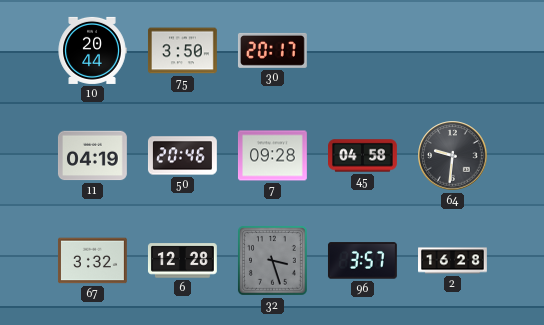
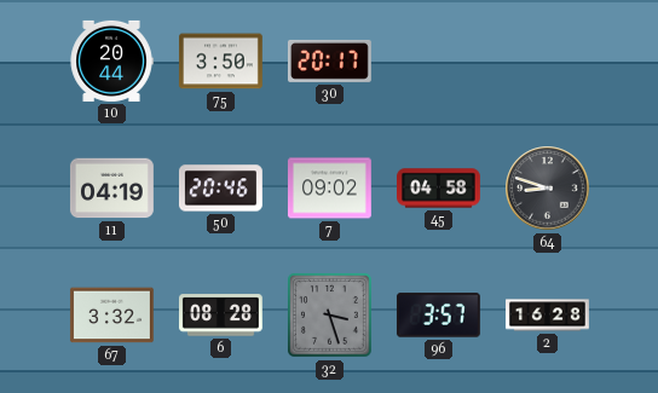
7: 09:28 -> 09:02
64: 9:31 -> 8:48
6: 12:28 -> 08:28
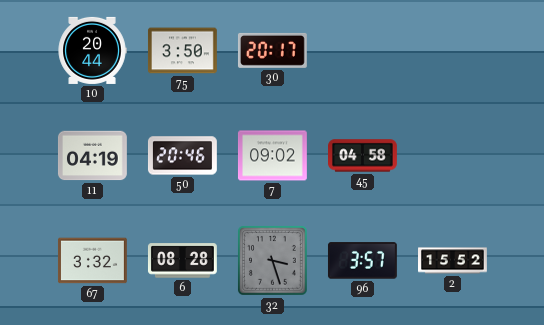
64: 8:48 -> none
2: 16:28 -> 15:52
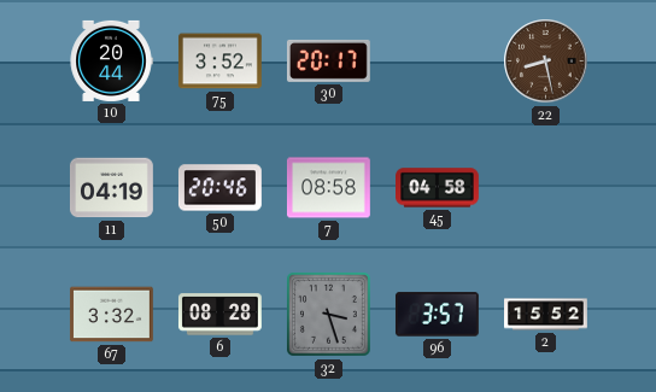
75: 3:50 -> 3:52
22: none -> 8:28
7: 09:02 -> 08:58
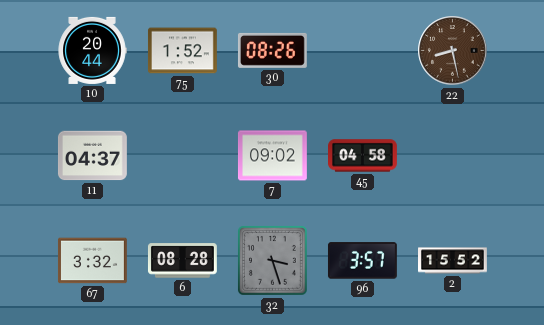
75: 3:52 -> 1:52
30: 20:17 -> 08:26
11: 04:19 -> 04:37
50: 20:46 -> none
7: 08:58 -> 09:02
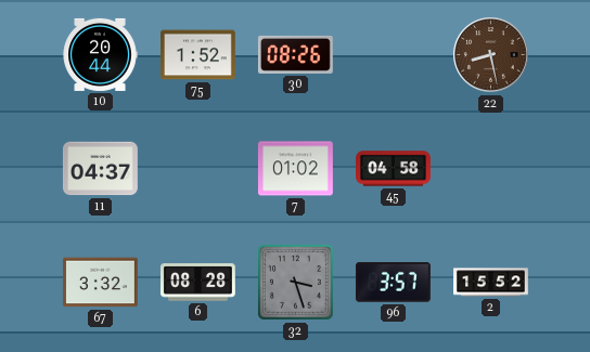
7: 09:02 -> 01:02
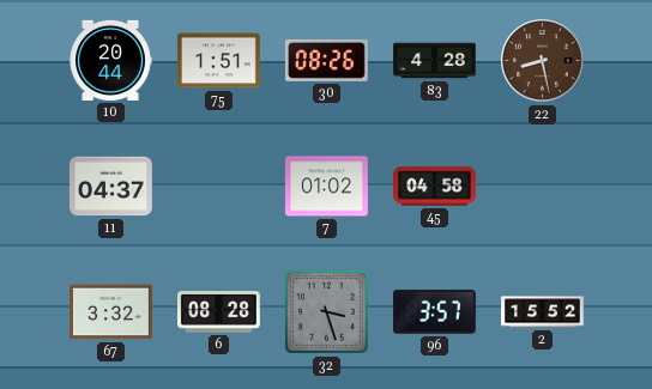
75: 1:52 -> 1:51
83: none -> 4:28
